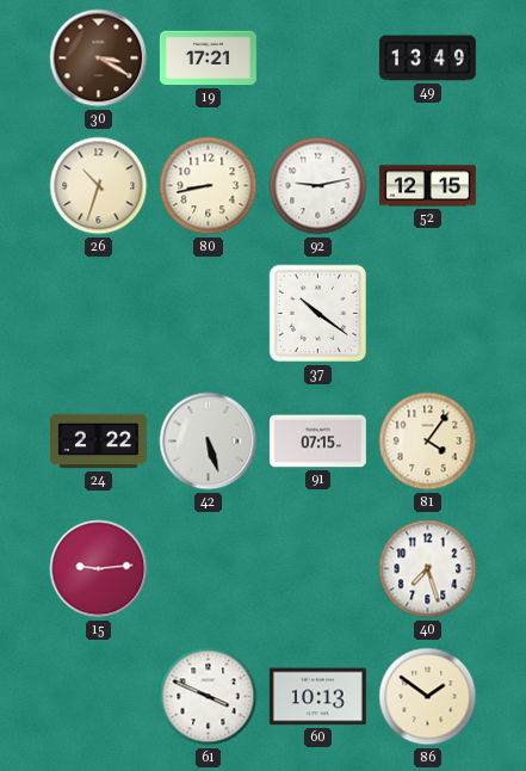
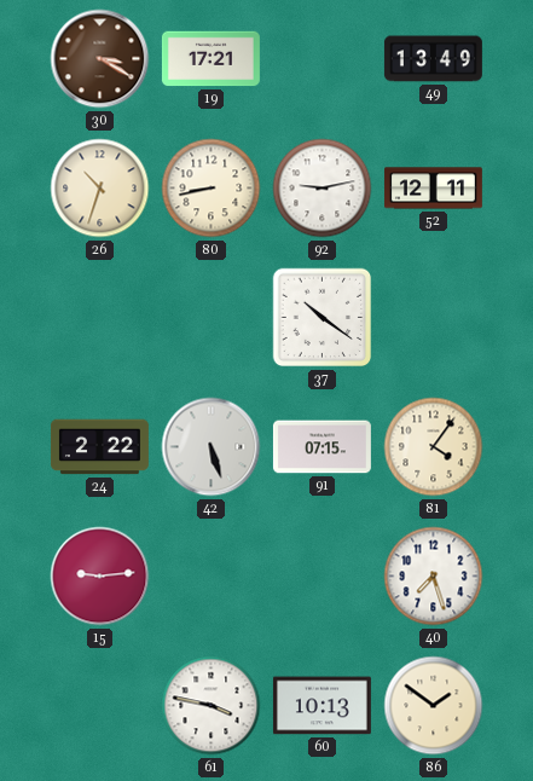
52: 12:15 -> 12:11
61: 3:49 -> 3:47
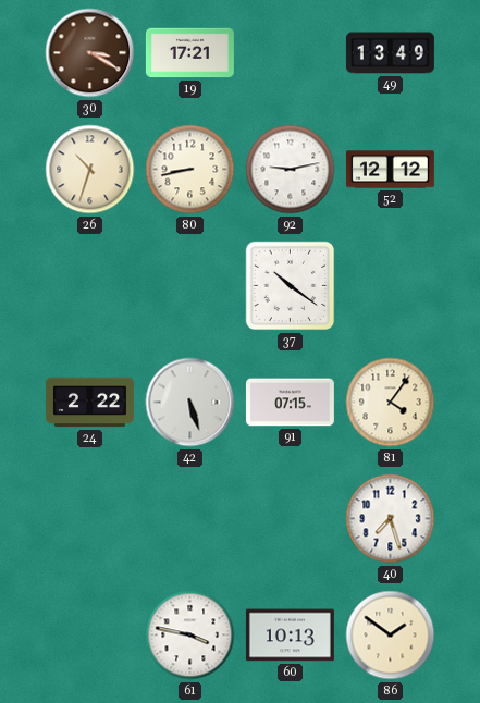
52: 12:11 -> 12:12
15: 9:14 -> none
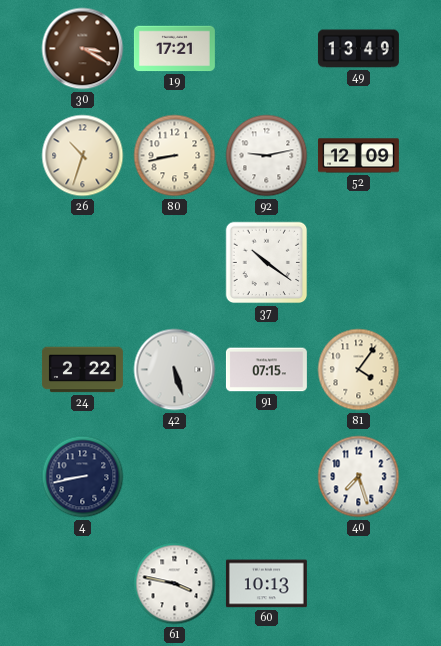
52: 12:12 -> 12:09
4: none -> 8:43
86: 1:51 -> none
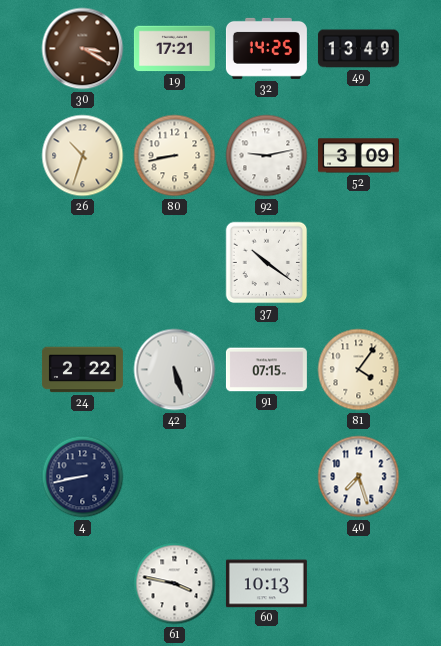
32: none -> 14:25
52: 12:09 -> 3:09
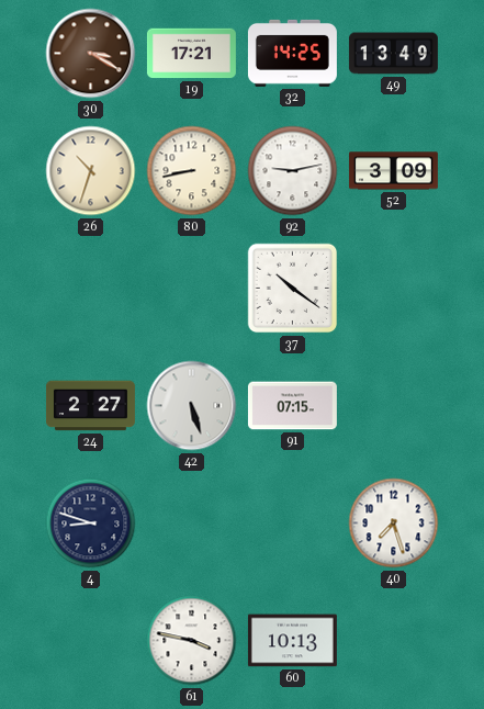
24: 2:22 -> 2:27
81: 4:06 -> none
4: 8:43 -> 8:48
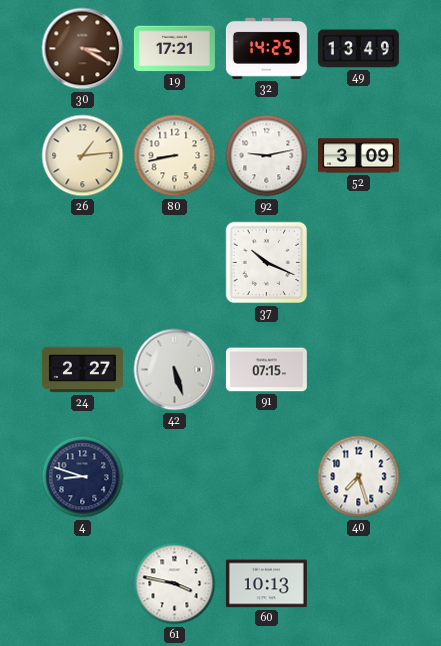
26: 10:33 -> 1:14
37: 10:21 -> 10:19
